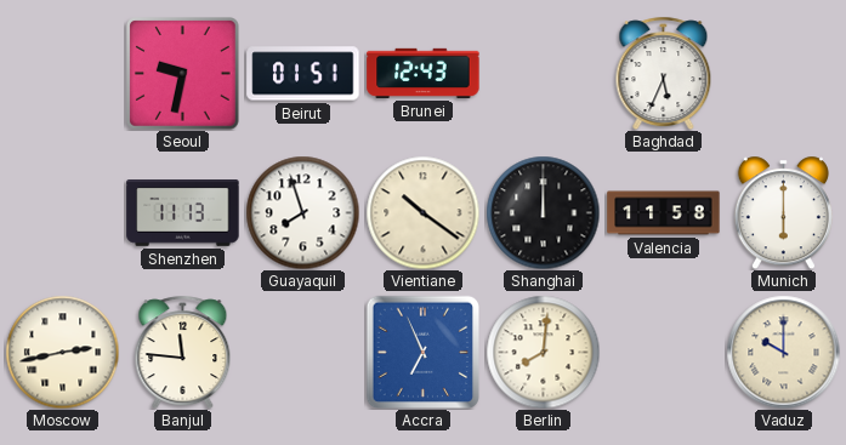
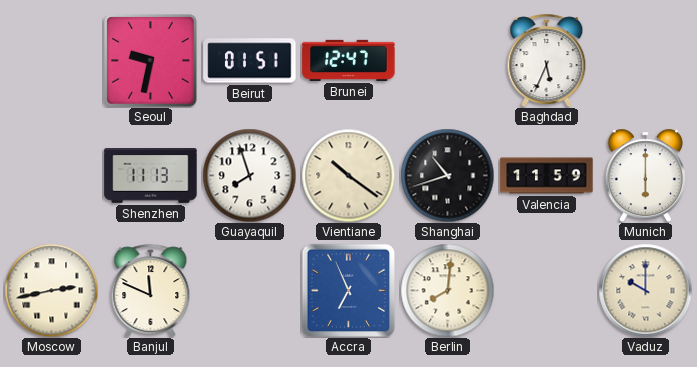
Brunei: 12:43 -> 12:47
Shanghai: 12:00 -> 10:42
Valencia: 11:58 -> 11:59
Banjul: 11:46 -> 11:49
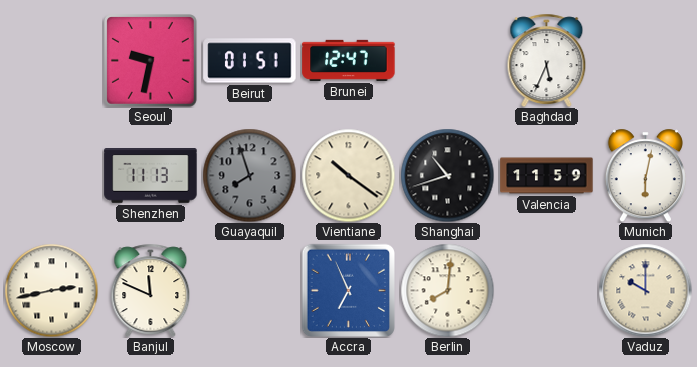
Guayaquil dial: white -> grey
Munich: 6:00 -> 6:02
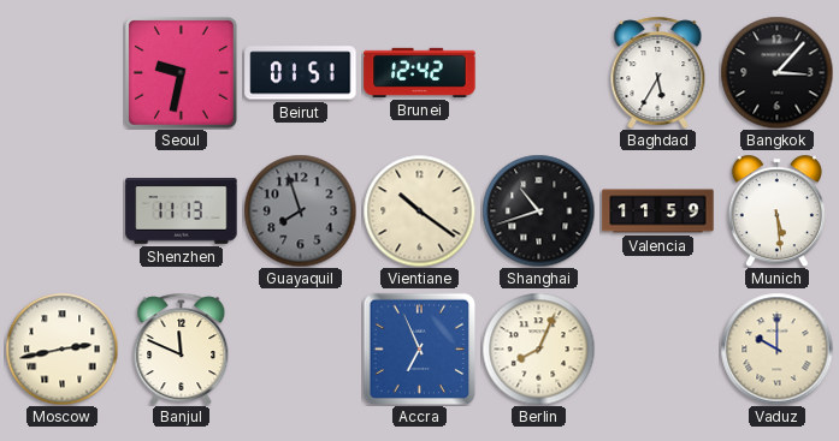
Brunei: 12:47 -> 12:42
Baghdad: 5:34 -> 5:35
Bangkok: none -> 3:07
Munich: 6:02 -> 5:29
Berlin: 8:01 -> 8:04
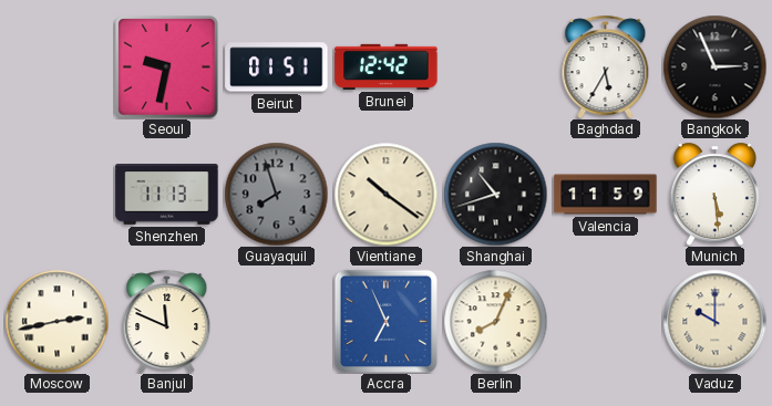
Bangkok: 3:07 -> 2:56
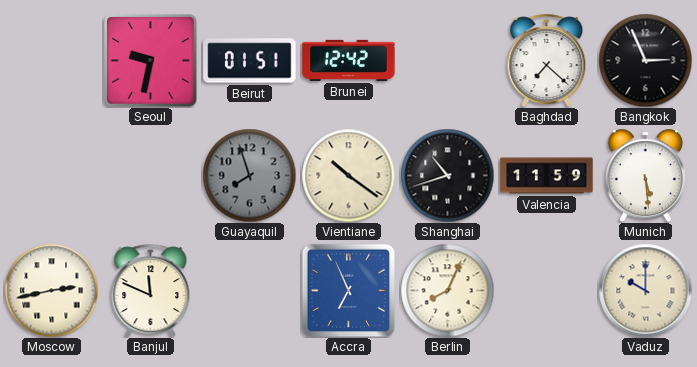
Baghdad: 5:35 -> 7:22
Shenzhen: 11:13 -> none
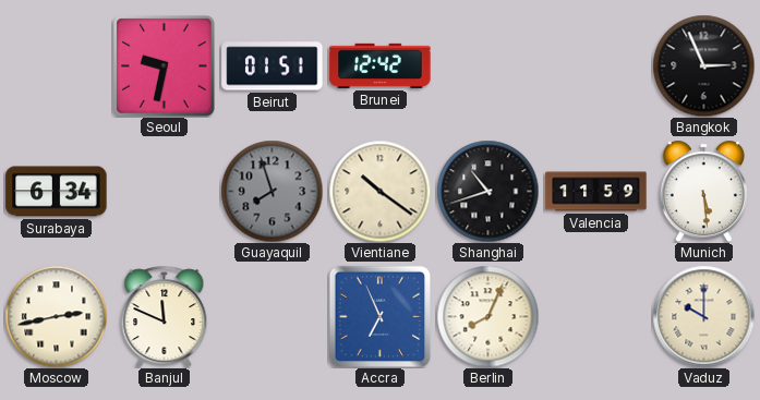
Baghdad: 7:22 -> none
Surabaya: none -> 6:34
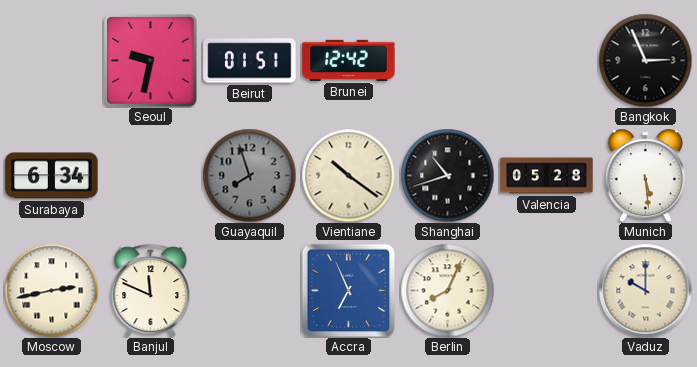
Valencia: 11:59 -> 05:28
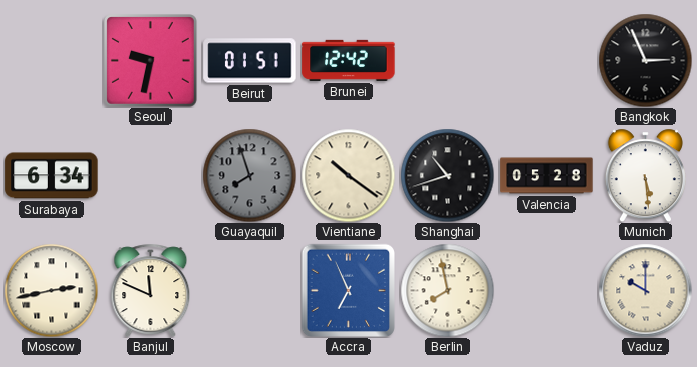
Berlin: 8:04 -> 7:58
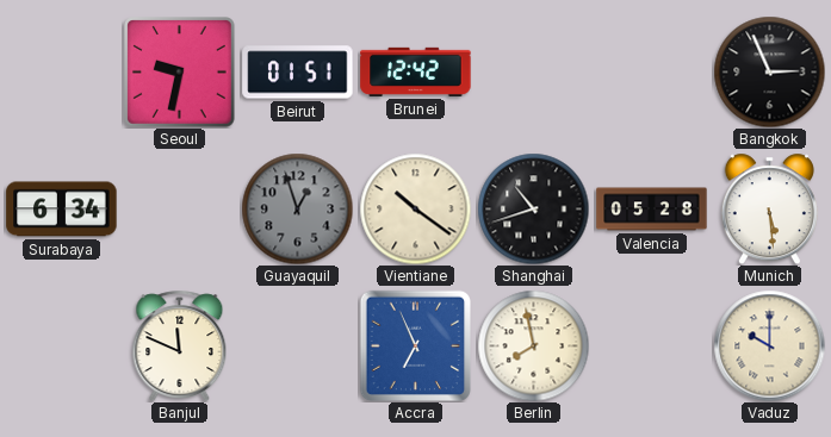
Guayaquil: 7:57 -> 12:57
Moscow: 2:43 -> none
